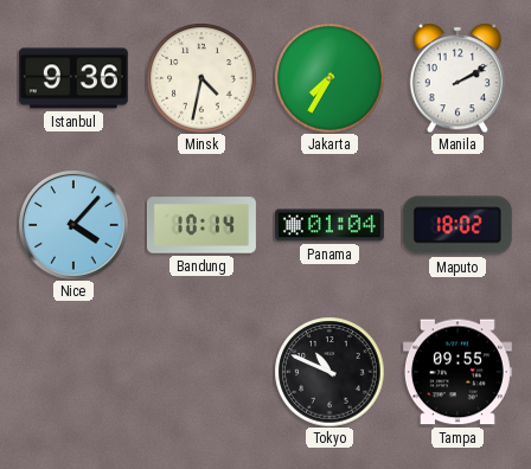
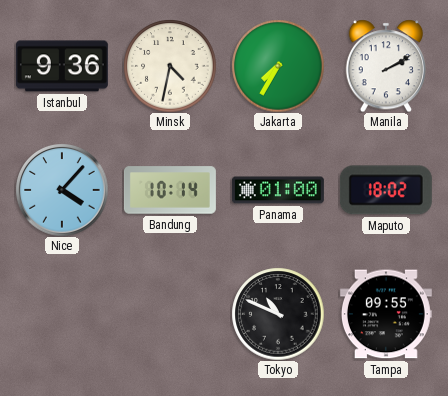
Panama: 01:04 -> 01:00
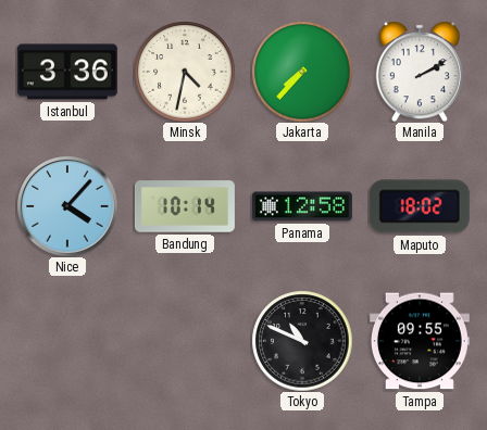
Istanbul: 9:36 -> 3:36
Jakarta: 7:35 -> 7:37
Panama: 01:00 -> 12:58
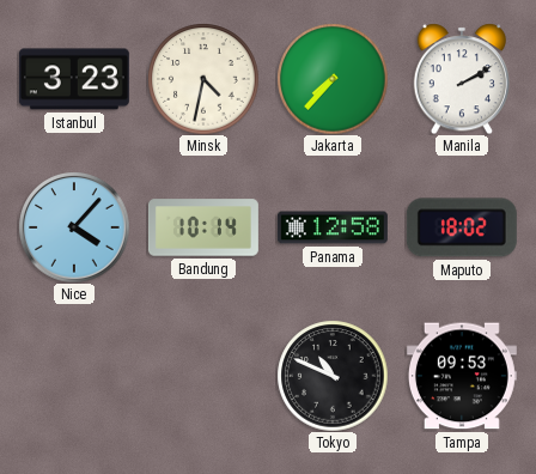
Istanbul: 3:36 -> 3:23
Tampa: 09:55 -> 09:53
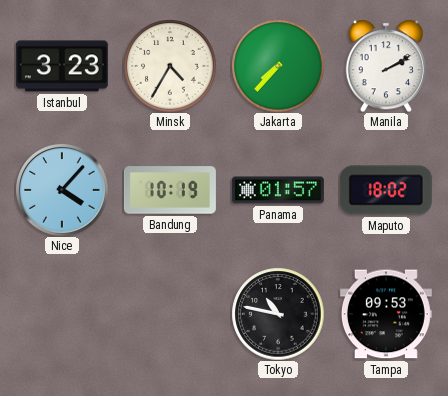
Minsk: 4:32 -> 4:35
Bandung: 10:14 -> 10:19
Panama: 12:58 -> 01:57
Tokyo: 10:49 -> 10:47
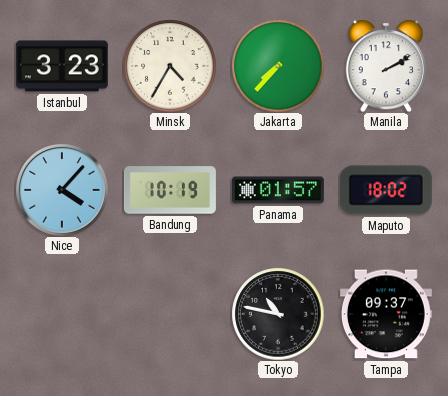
Tampa: 09:53 -> 09:37
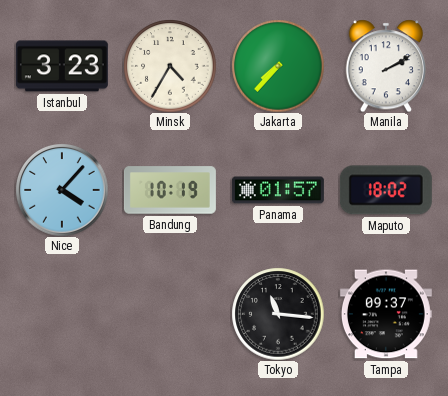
Tokyo: 10:47 -> 11:16
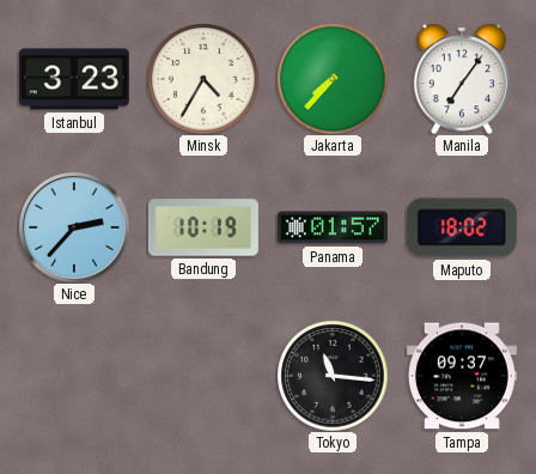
Manila: 2:10 -> 7:06
Nice: 4:07 -> 2:37
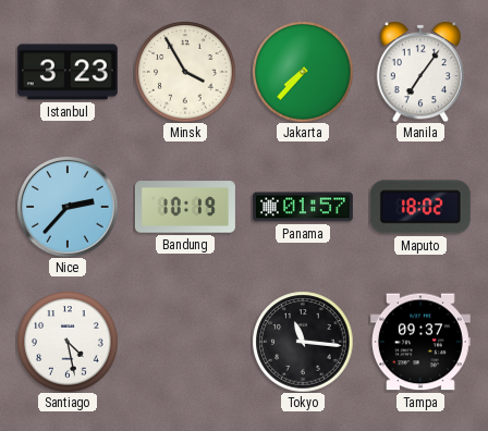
Minsk: 4:35 -> 3:55
Santiago: none -> 4:28
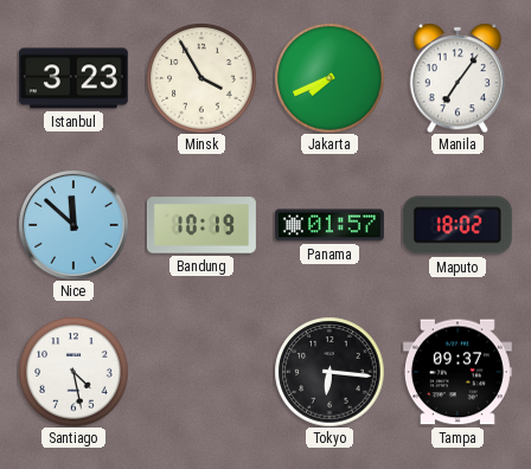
Jakarta: 7:37 -> 7:41
Nice: 2:37 -> 11:52
Tokyo: 11:16 -> 6:16
